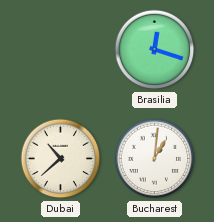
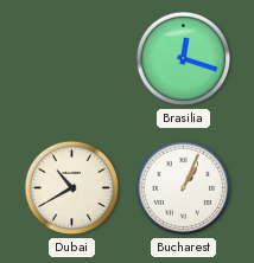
Dubai: 10:38 -> 10:40
Bucharest: 1:01 -> 1:04
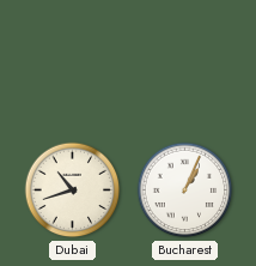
Brasilia: 12:18 -> none
Dubai: 10:40 -> 10:42
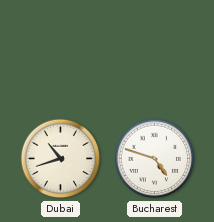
Bucharest: 1:04 -> 4:48
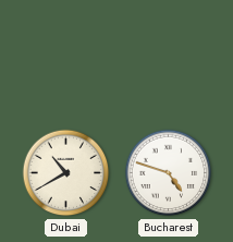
Dubai: 10:42 -> 10:40
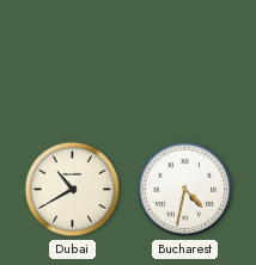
Bucharest: 4:48 -> 4:32
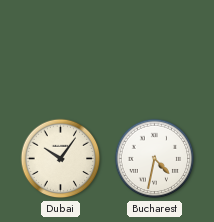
Dubai: 10:40 -> 10:06
